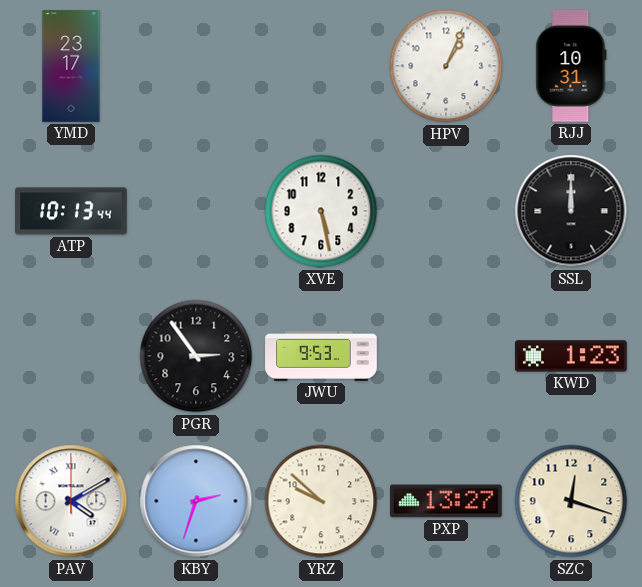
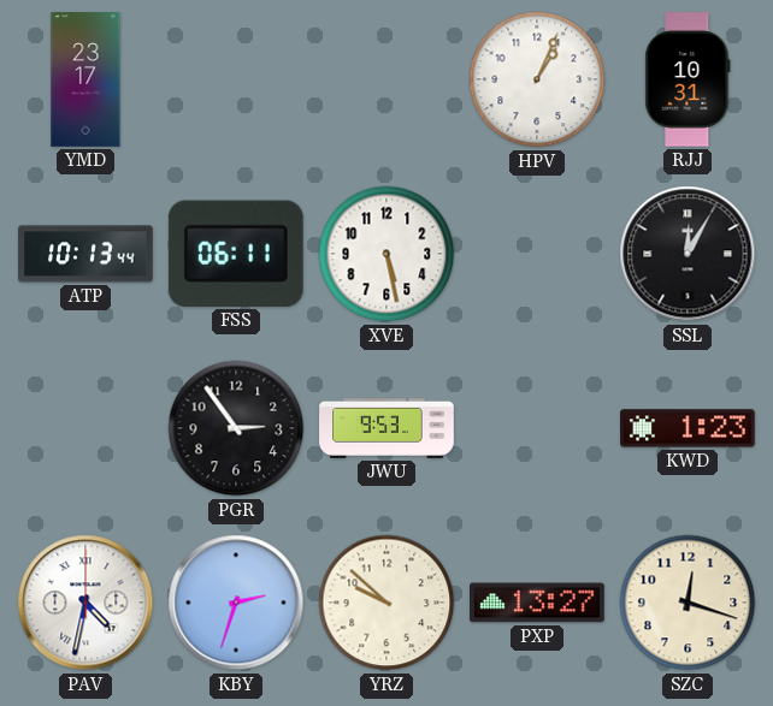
FSS: none -> 06:11
SSL: 12:00 -> 12:05
PAV: 4:10 -> 4:32
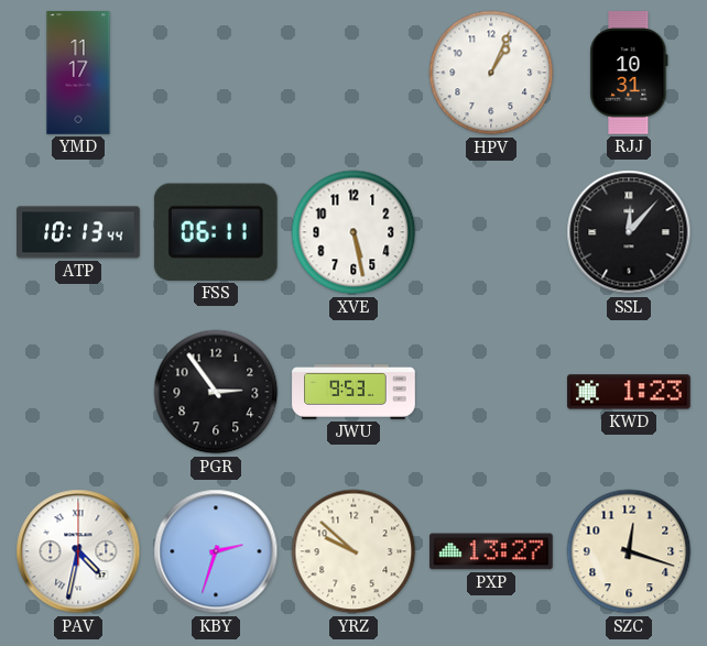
YMD: 23:17 -> 11:17
SSL: 12:05 -> 12:07
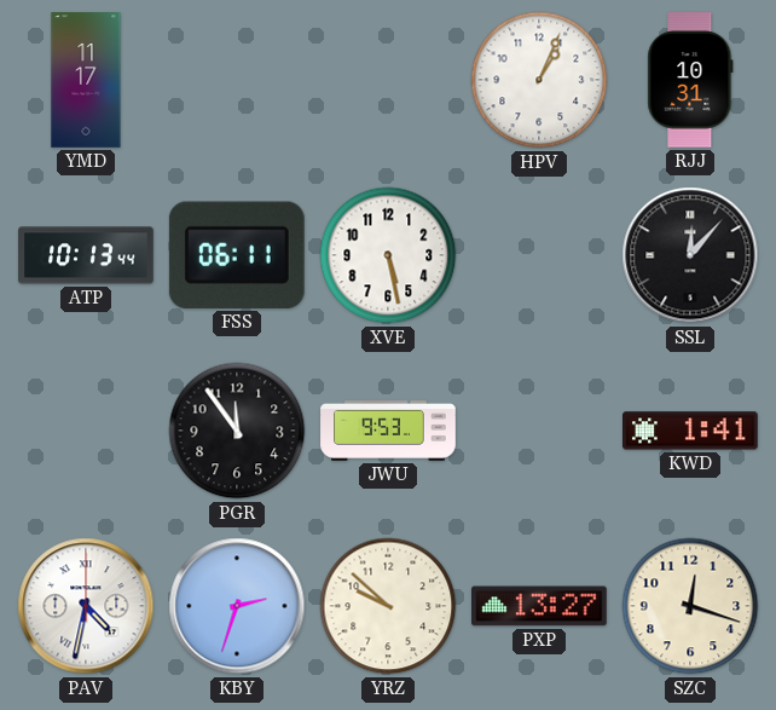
PGR: 2:54 -> 11:54
KWD: 1:23 -> 1:41
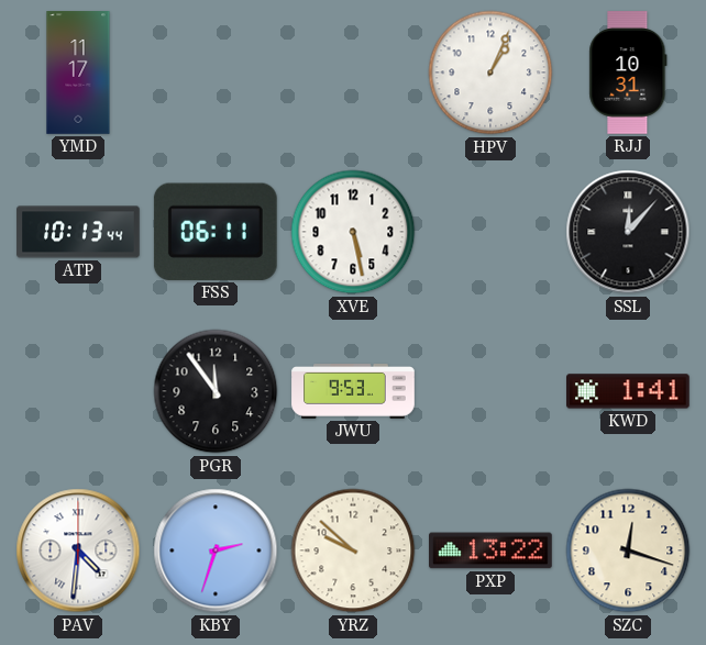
PAV: 4:32 -> 4:31
PXP: 13:27 -> 13:22
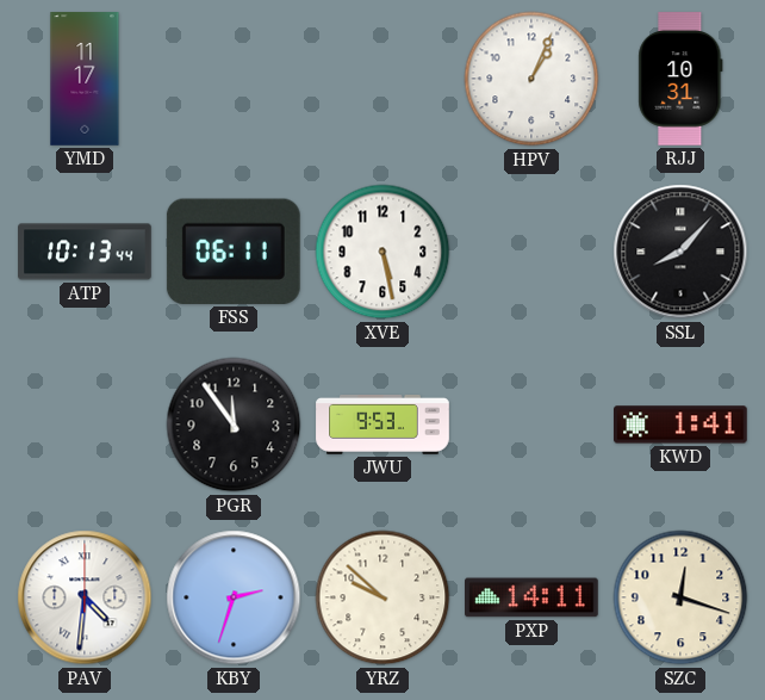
SSL: 12:07 -> 8:07
PXP: 13:22 -> 14:11
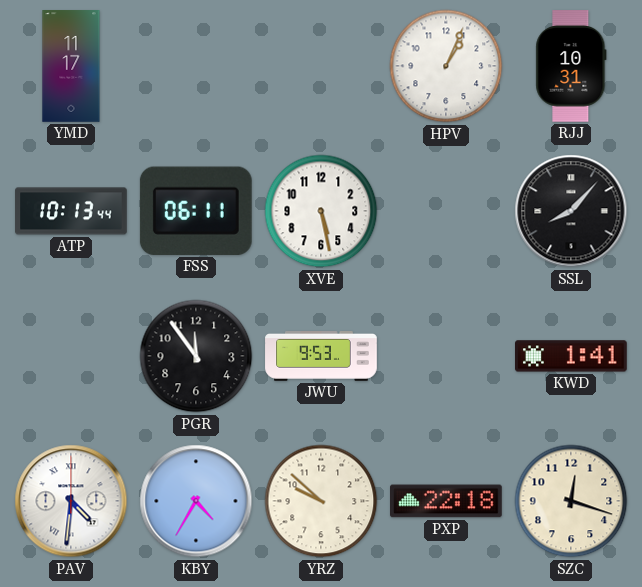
KBY: 2:33 -> 4:35
PXP: 14:11 -> 22:18
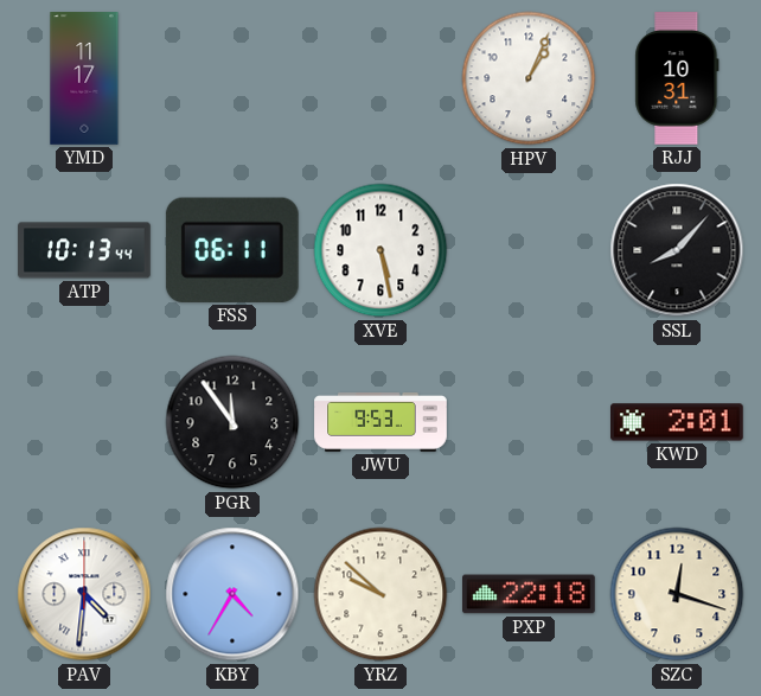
KWD: 1:41 -> 2:01
